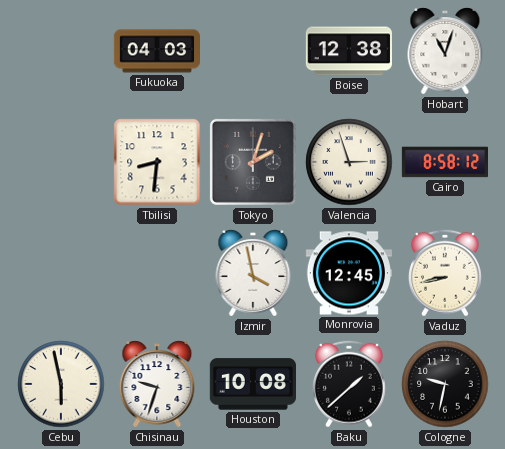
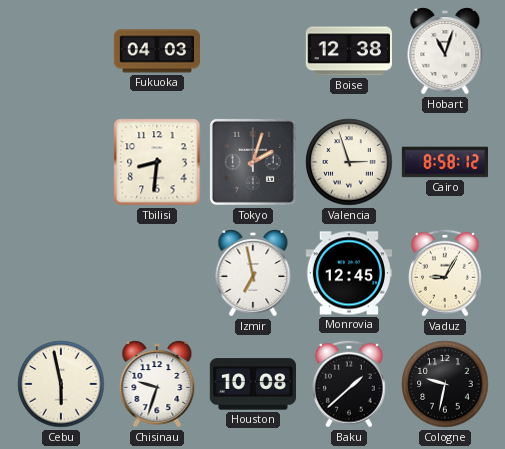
Izmir: 3:58 -> 6:58
Vaduz: 8:43 -> 9:05
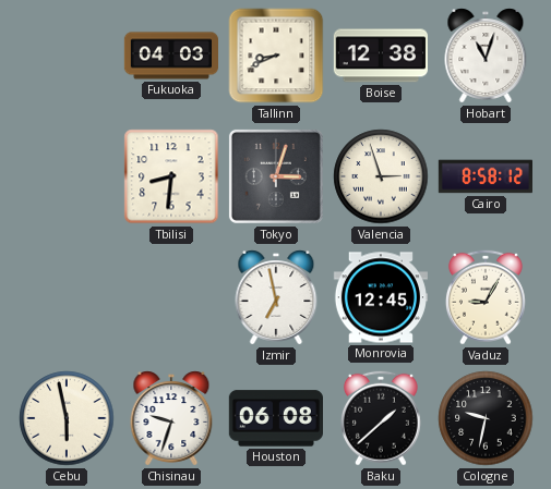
Tallinn: none -> 8:41
Tokyo: 2:03 -> 3:03
Houston: 10:08 -> 06:08
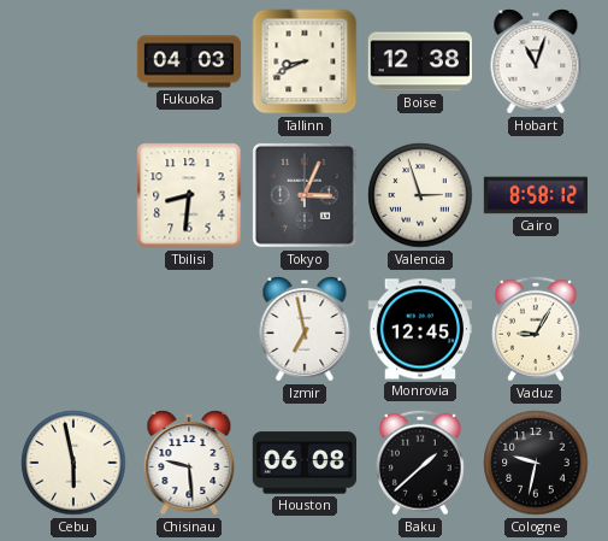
Tokyo: 3:03 -> 3:04
Chisinau: 9:33 -> 9:29
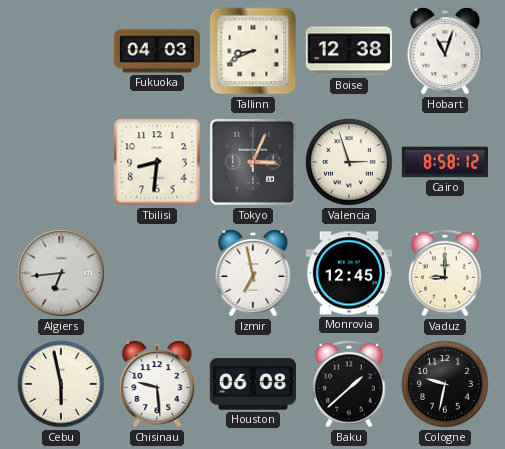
Algiers: none -> 6:44
Vaduz: 9:05 -> 9:00
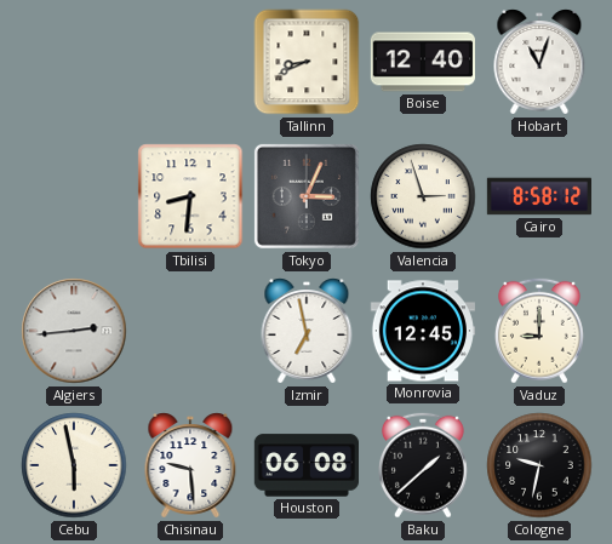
Fukuoka: 04:03 -> none
Boise: 12:38 -> 12:40
Algiers: 6:44 -> 2:44
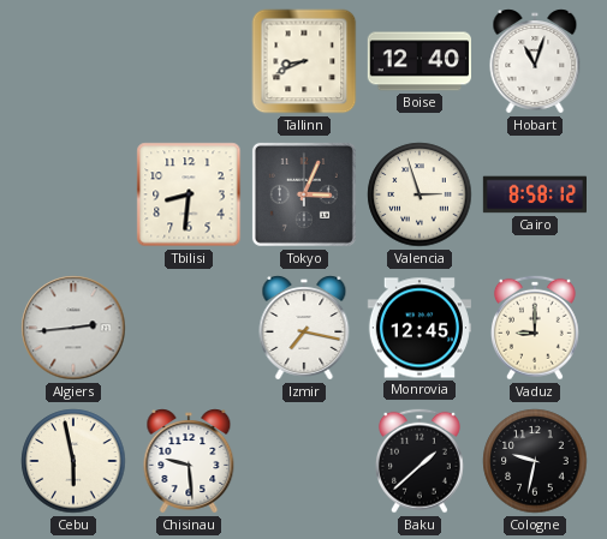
Izmir: 6:58 -> 7:17
Houston: 06:08 -> none
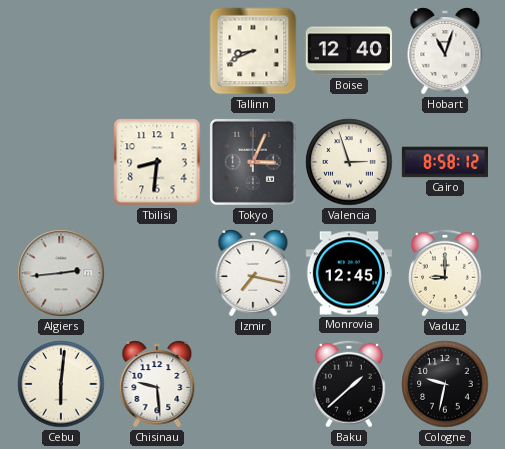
Cebu: 5:58 -> 6:01
